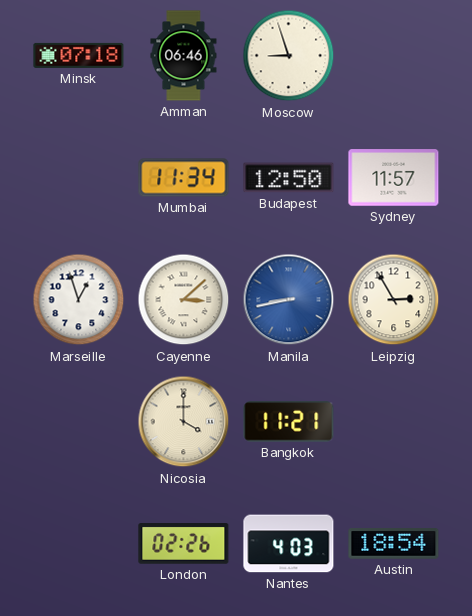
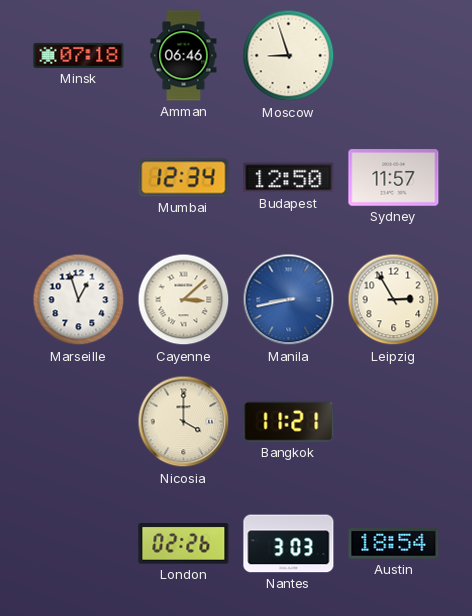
Mumbai: 11:34 -> 12:34
Nantes: 4:03 -> 3:03
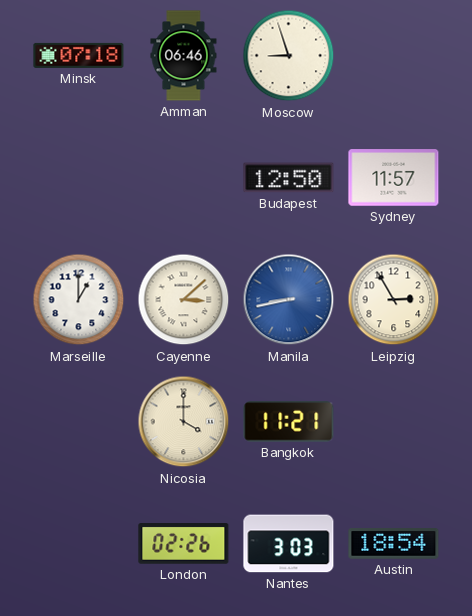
Mumbai: 12:34 -> none
Marseille: 12:57 -> 1:00
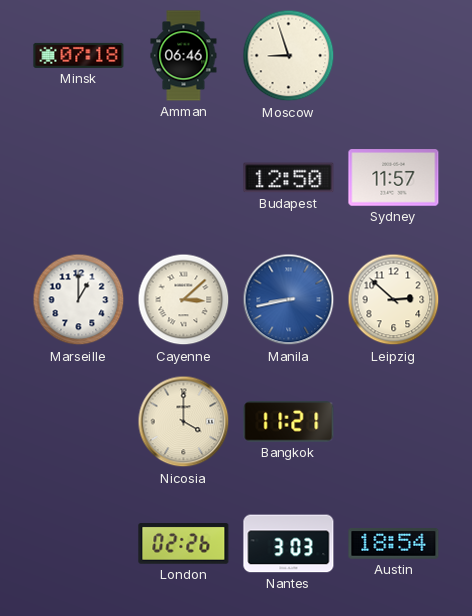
Leipzig: 2:55 -> 2:52
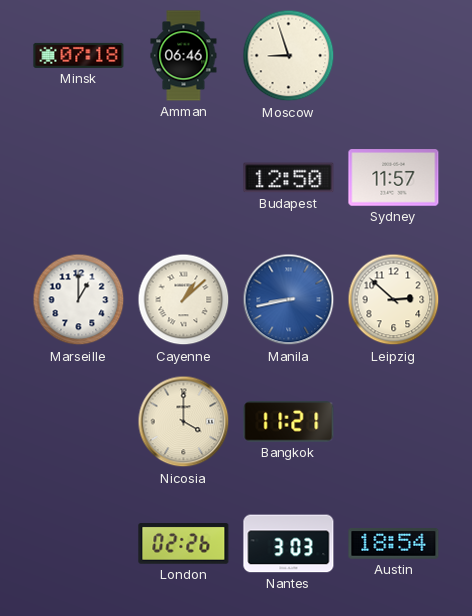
Cayenne: 3:08 -> 1:08
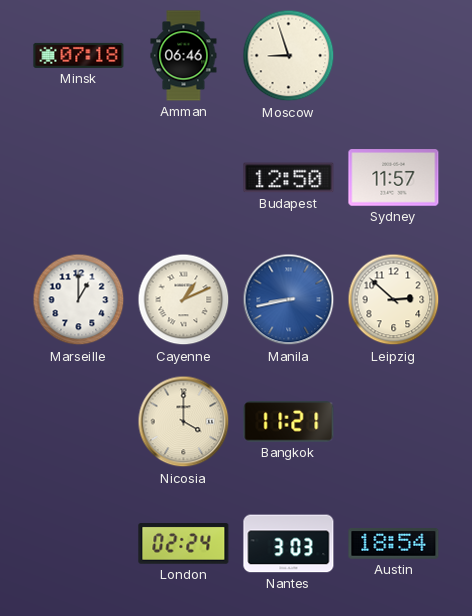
Cayenne: 1:08 -> 1:11
London: 02:26 -> 02:24
